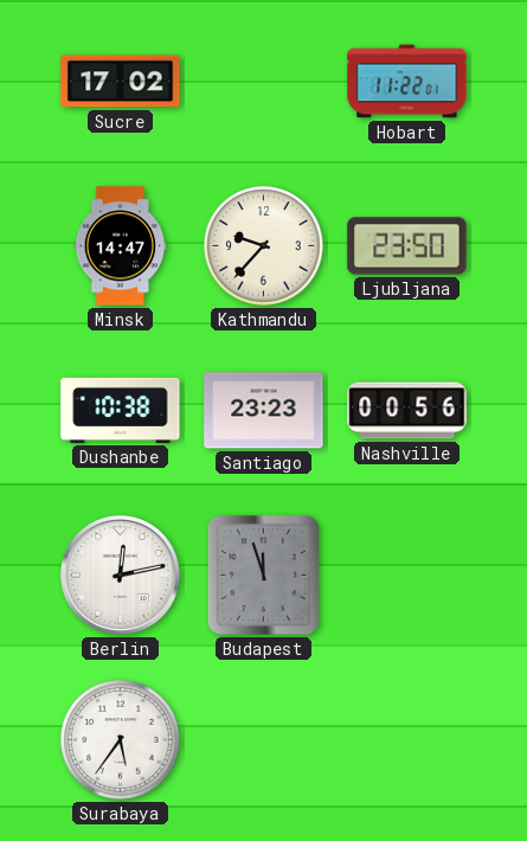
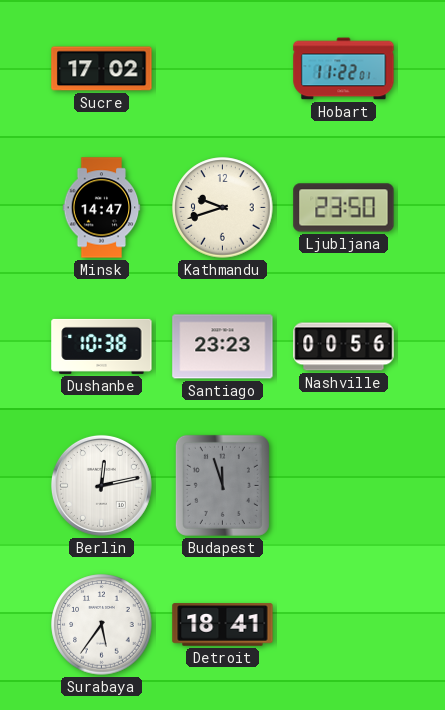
Kathmandu: 9:37 -> 9:42
Detroit: none -> 18:41
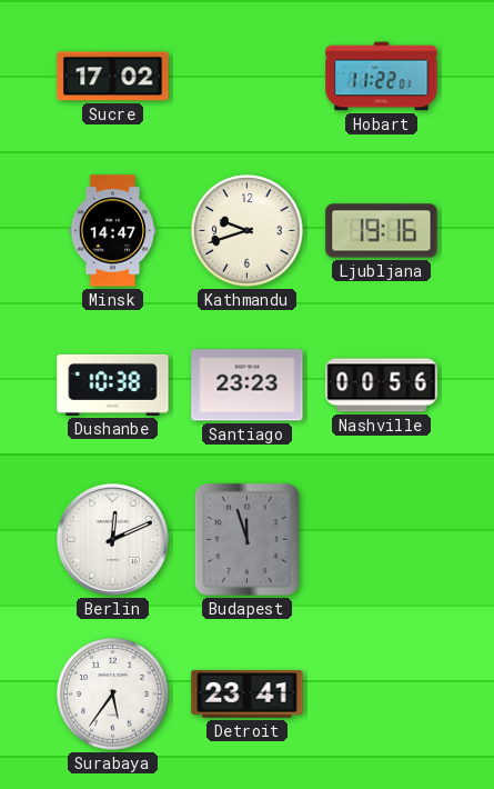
Ljubljana: 23:50 -> 19:16
Berlin: 12:13 -> 12:11
Detroit: 18:41 -> 23:41
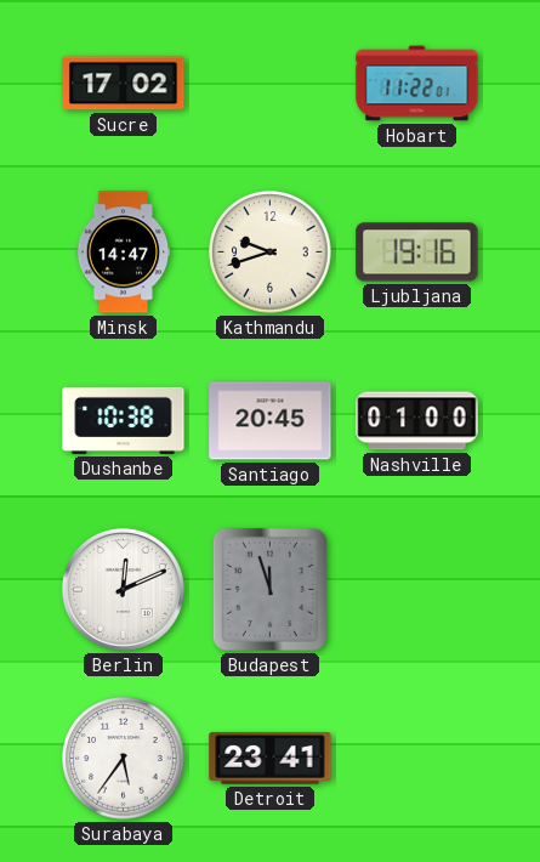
Santiago: 23:23 -> 20:45
Nashville: 00:56 -> 01:00
